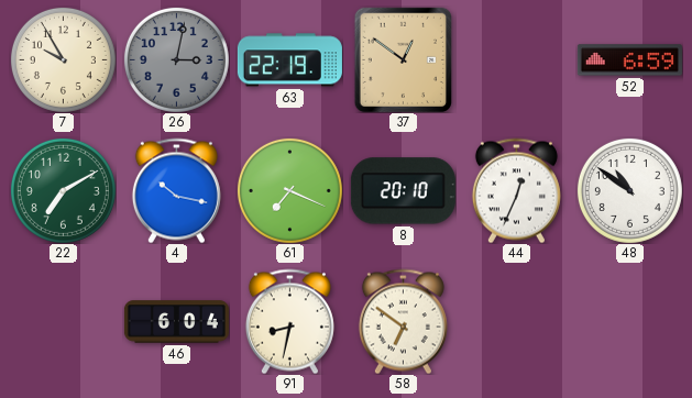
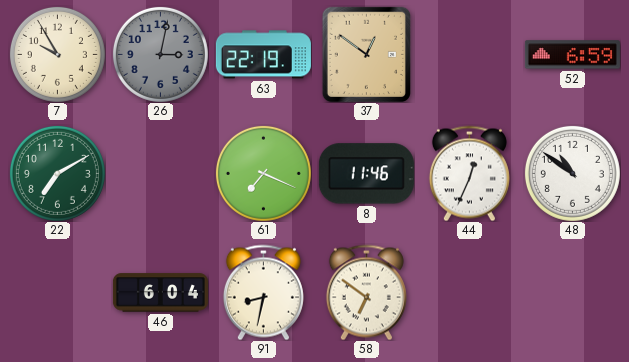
4: 10:17 -> none
8: 20:10 -> 11:46
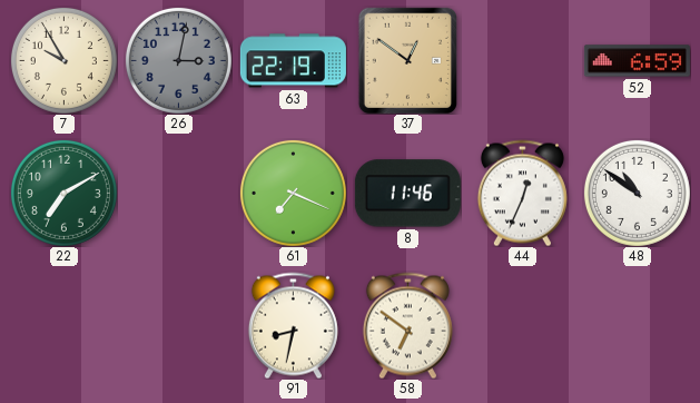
46: 6:04 -> none
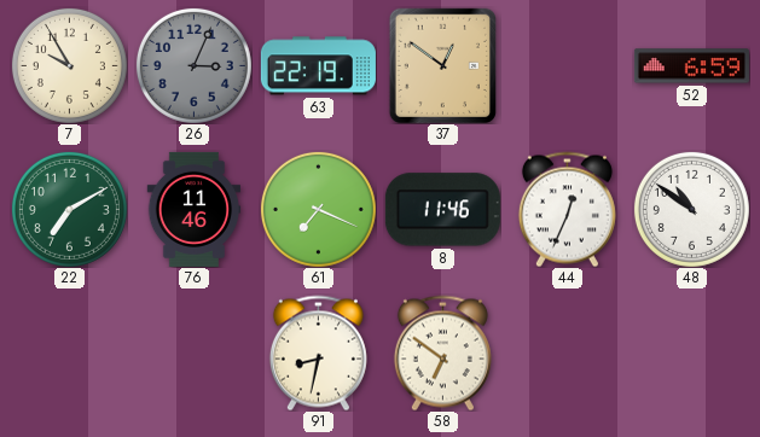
26: 3:02 -> 3:04
76: none -> 11:46
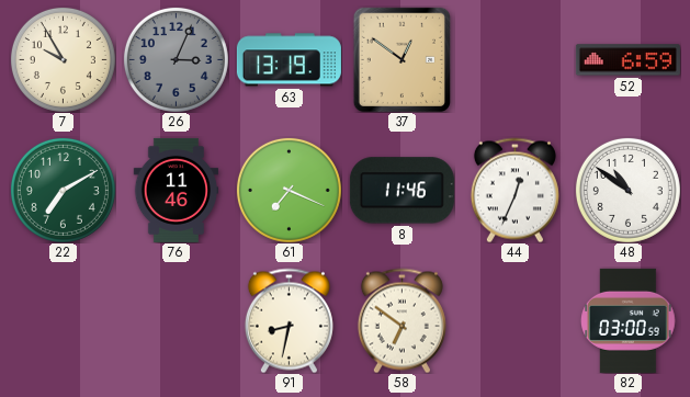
63: 22:19 -> 13:19
82: none -> 03:00
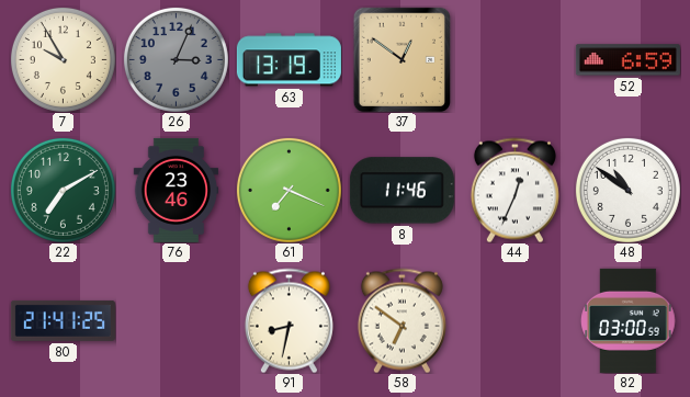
76: 11:46 -> 23:46
80: none -> 21:41
